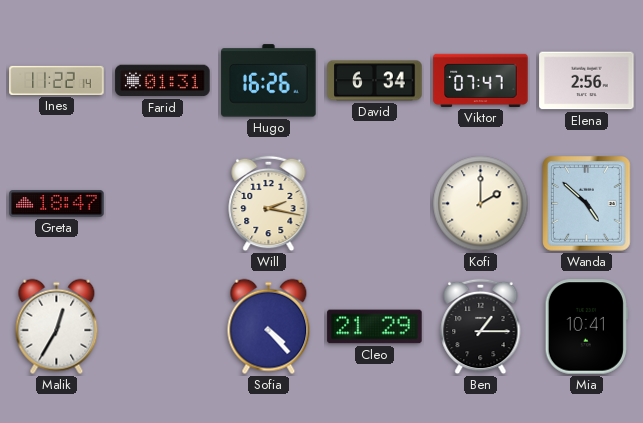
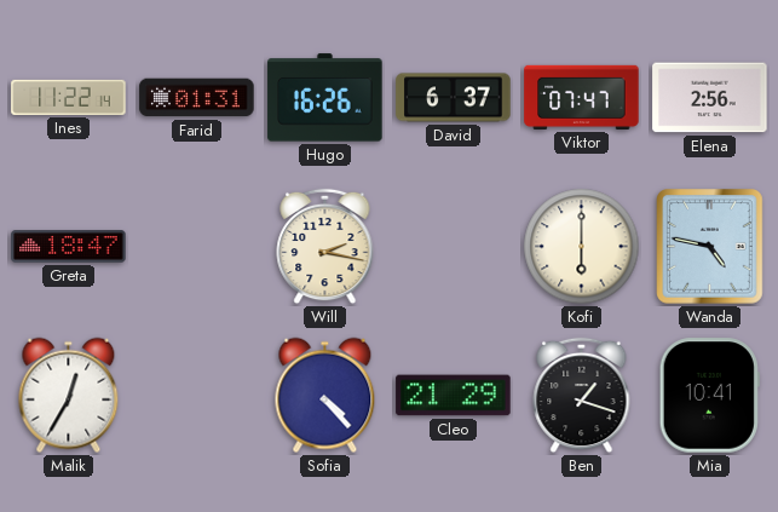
David: 6:34 -> 6:37
Kofi: 2:00 -> 6:00
Wanda: 4:52 -> 4:47
Ben: 1:15 -> 1:18
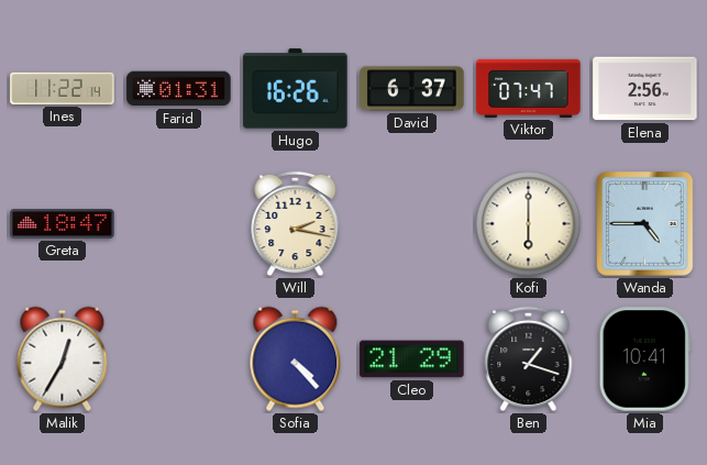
Wanda: 4:47 -> 4:45
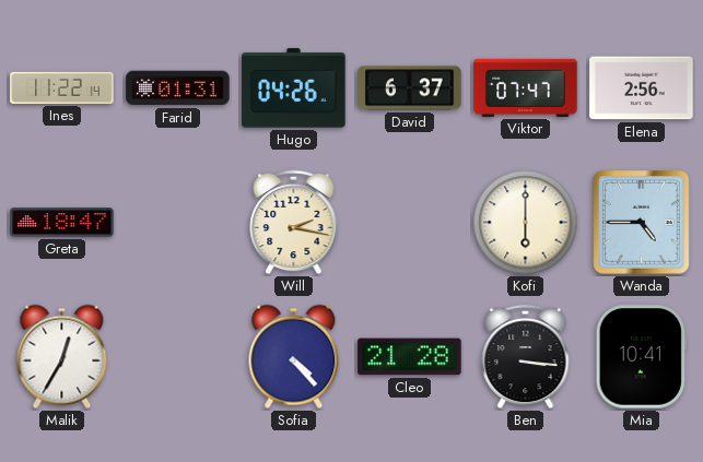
Hugo: 16:26 -> 04:26
Cleo: 21:29 -> 21:28
Ben: 1:18 -> 3:16
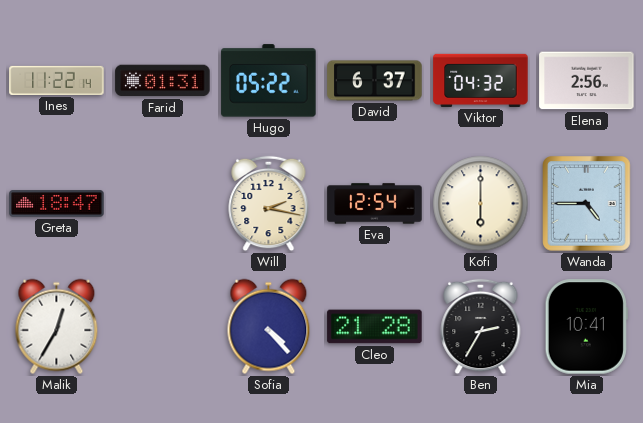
Hugo: 04:26 -> 05:22
Viktor: 07:47 -> 04:32
Eva: none -> 12:54
Ben: 3:16 -> 2:35
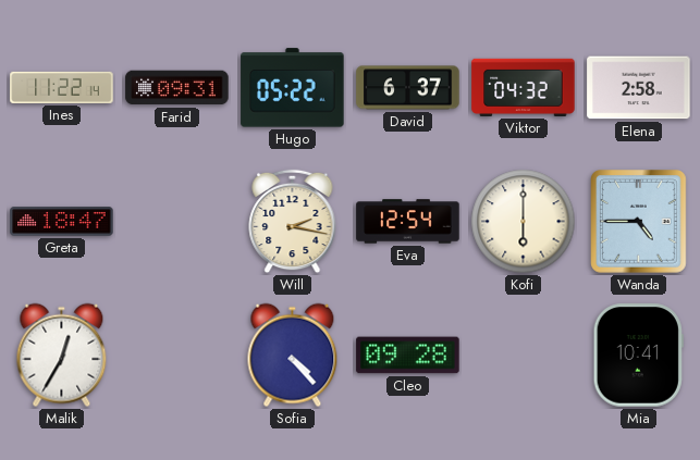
Farid: 01:31 -> 09:31
Elena: 2:56 -> 2:58
Cleo: 21:28 -> 09:28
Ben: 2:35 -> none
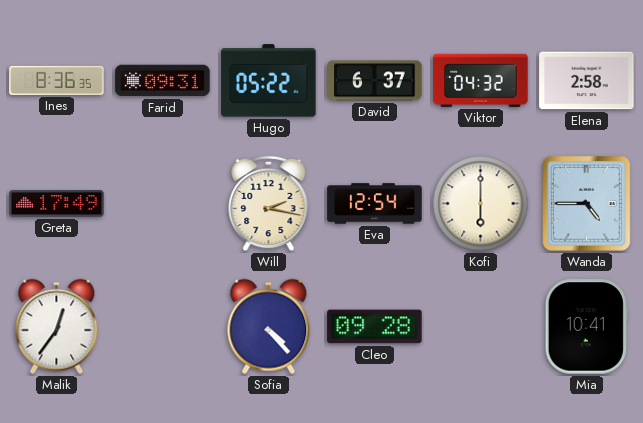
Ines: 11:22 -> 8:36
Greta: 18:47 -> 17:49
Malik: 12:35 -> 12:36
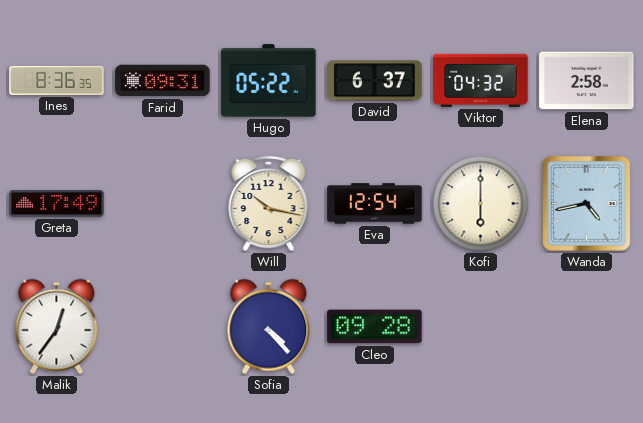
Will: 2:17 -> 10:17
Wanda: 4:45 -> 4:43
Mia: 10:41 -> none
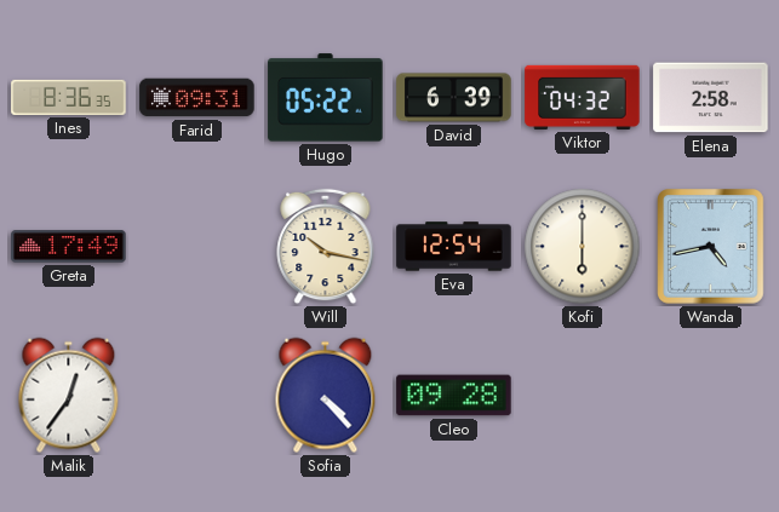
David: 6:37 -> 6:39
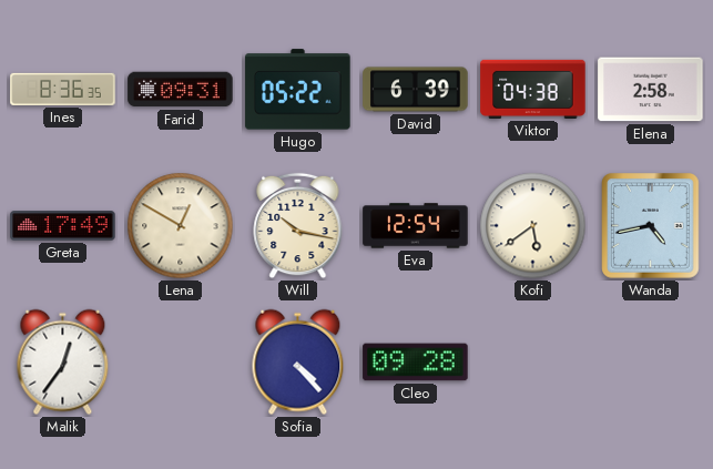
Viktor: 04:32 -> 04:38
Lena: none -> 12:50
Kofi: 6:00 -> 5:39
